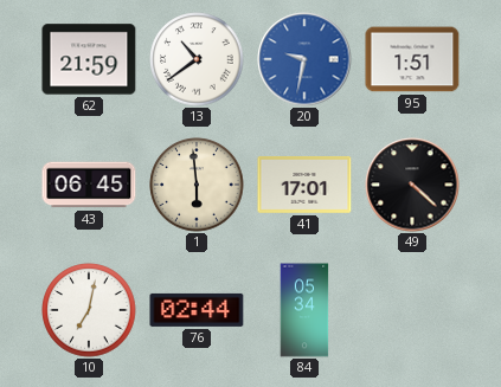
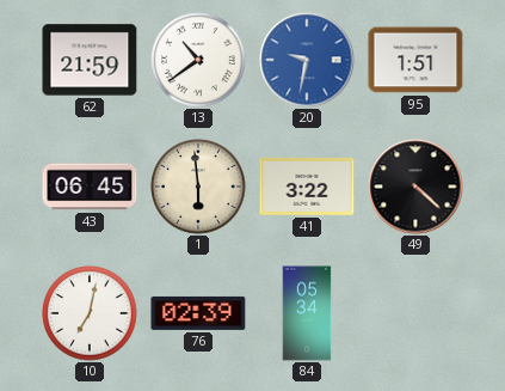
41: 17:01 -> 3:22
76: 02:44 -> 02:39
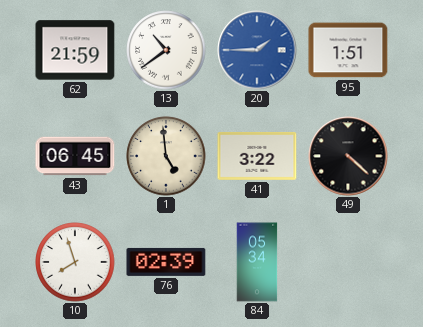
20: 9:32 -> 1:45
1: 5:59 -> 4:59
10: 7:02 -> 7:57
